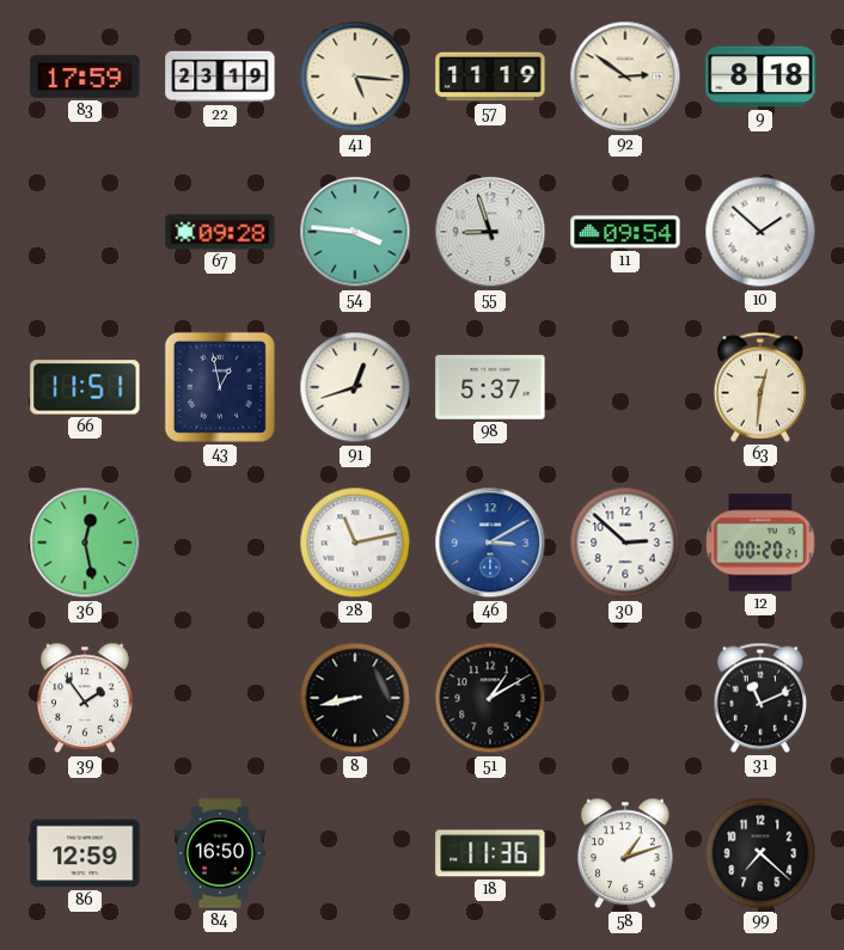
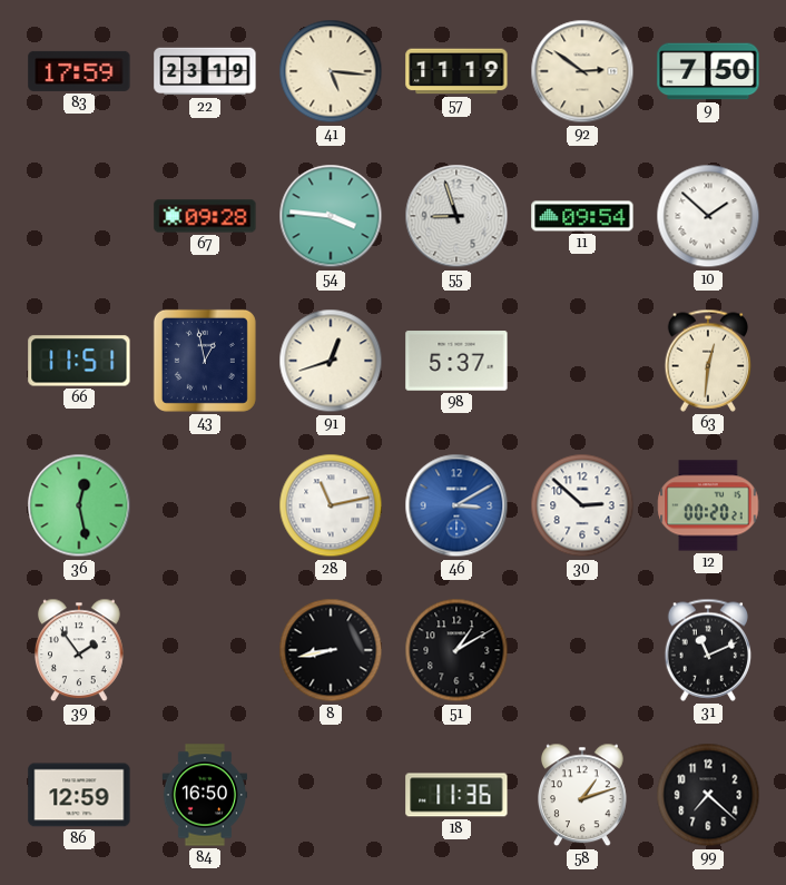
9: 8:18 -> 7:50
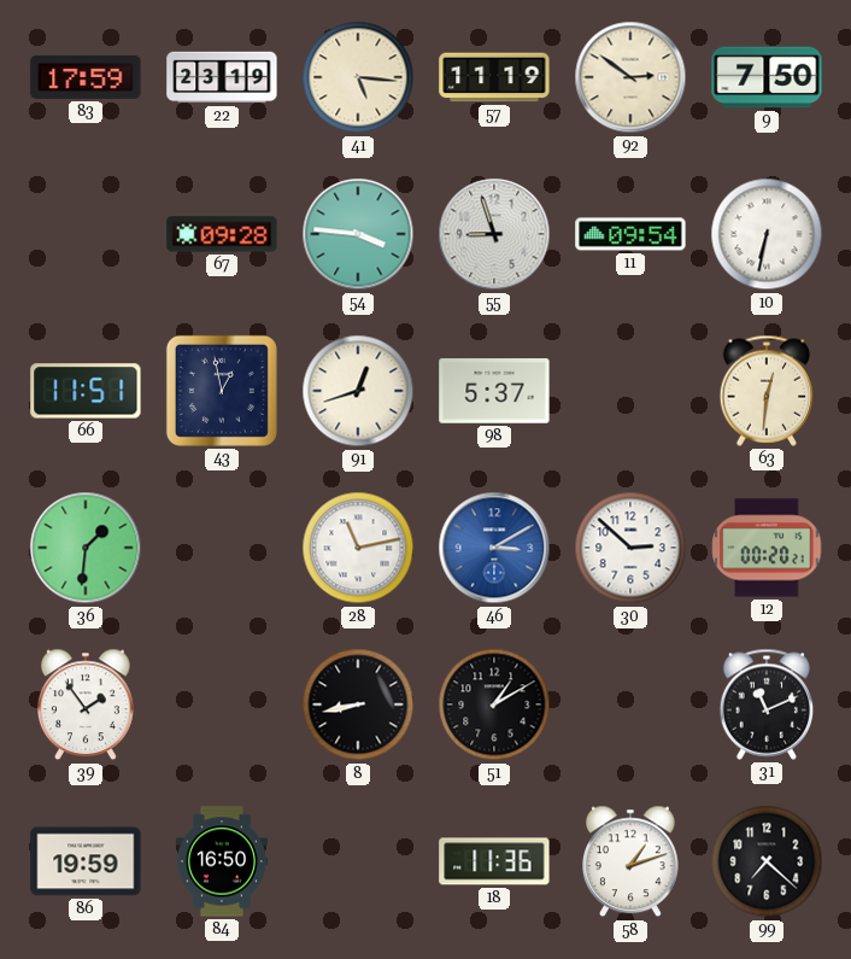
10: 1:52 -> 6:32
36: 12:28 -> 1:31
86: 12:59 -> 19:59
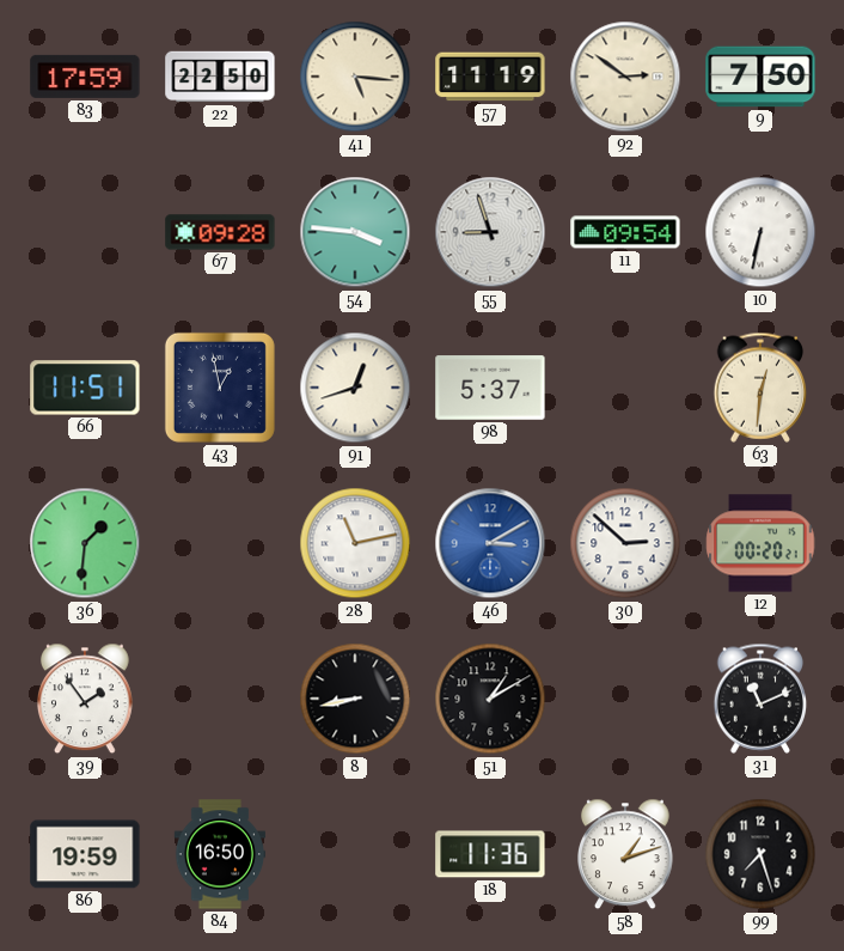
22: 23:19 -> 22:50
99: 7:22 -> 7:27
